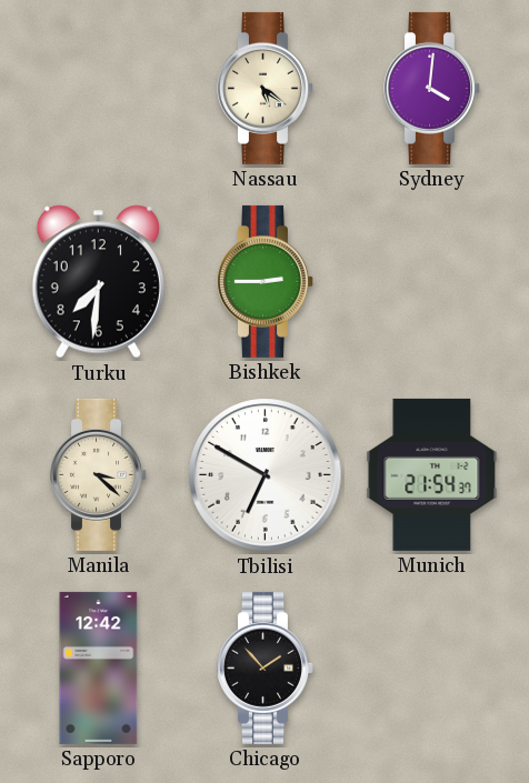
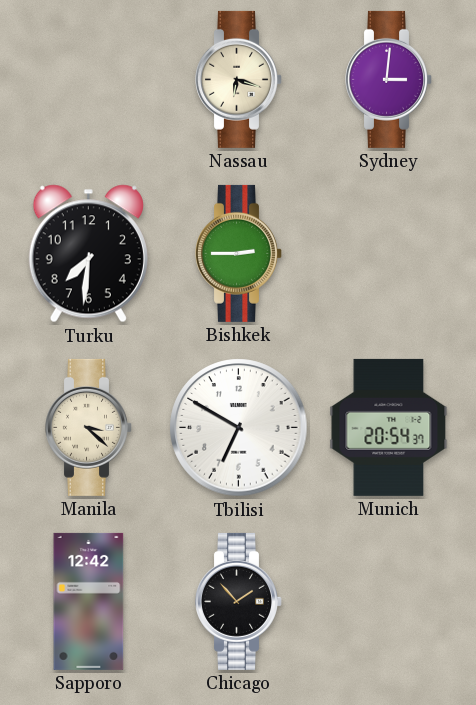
Nassau: 5:21 -> 6:18
Sydney: 4:01 -> 3:01
Munich: 21:54 -> 20:54
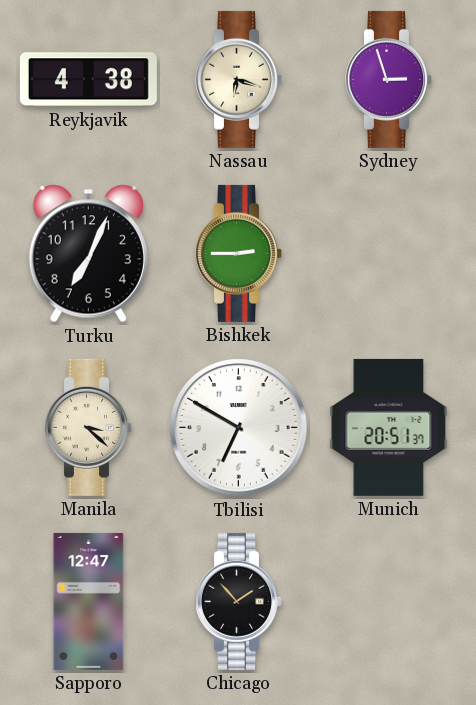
Reykjavik: none -> 4:38
Sydney: 3:01 -> 2:57
Turku: 7:31 -> 7:04
Munich: 20:54 -> 20:51
Sapporo: 12:42 -> 12:47
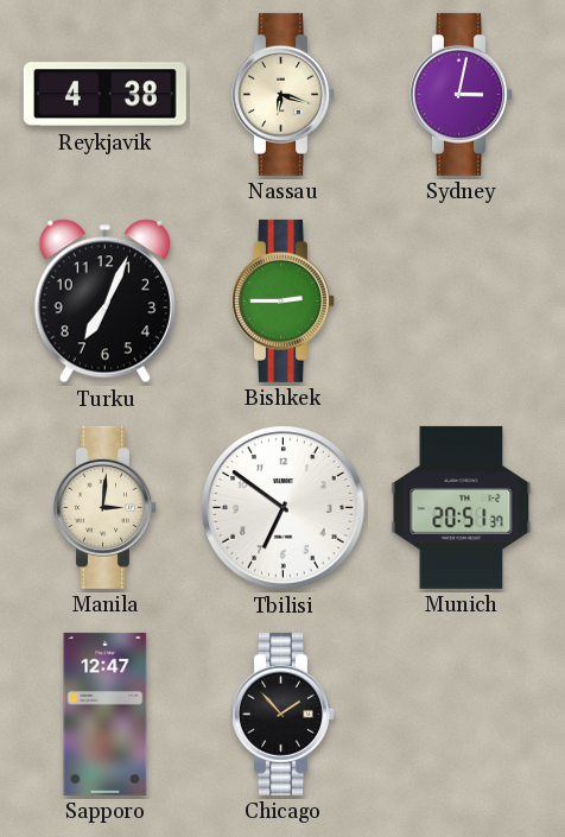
Sydney: 2:57 -> 3:02
Manila: 3:22 -> 3:01
Tbilisi: 6:50 -> 6:51
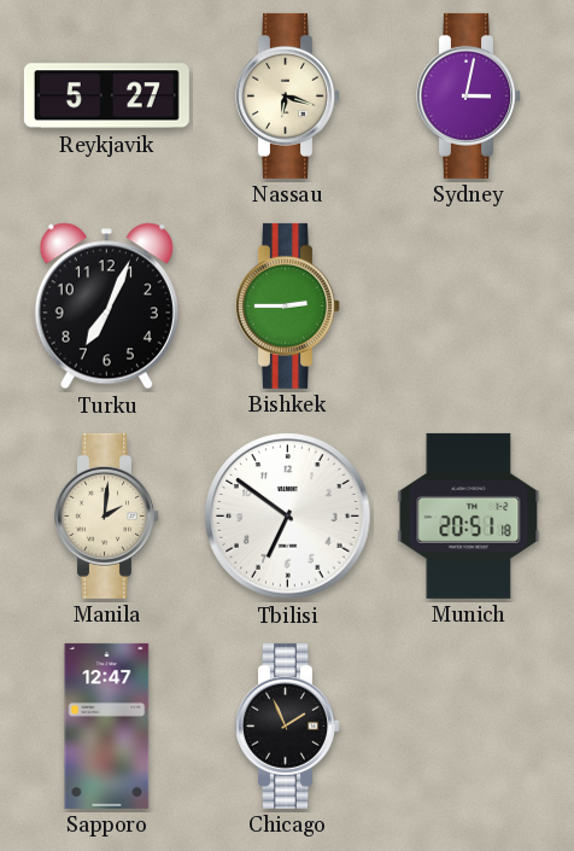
Reykjavik: 4:38 -> 5:27
Manila: 3:01 -> 2:01
Munich: 20:51:37 -> 20:51:18
Chicago: 1:53 -> 1:56
